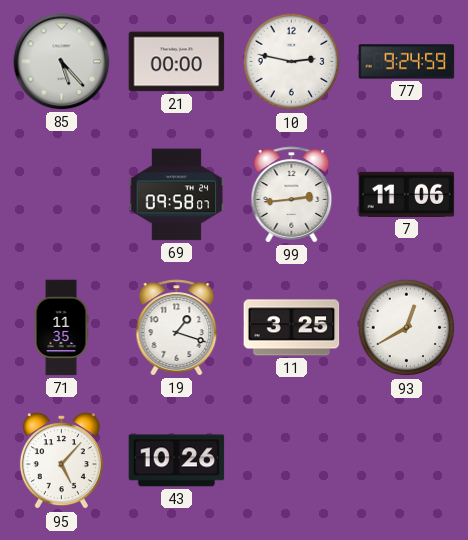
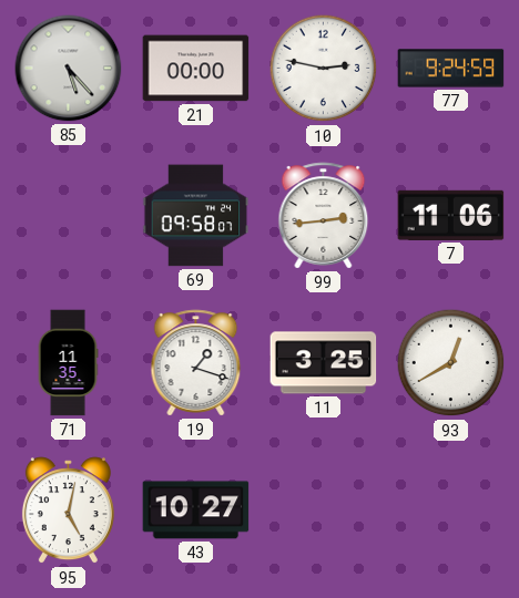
95: 5:07 -> 5:02
43: 10:26 -> 10:27
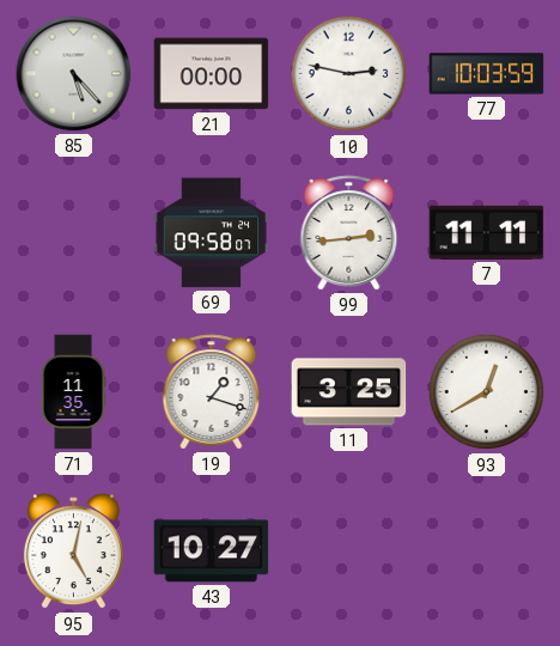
77: 9:24 -> 10:03
7: 11:06 -> 11:11
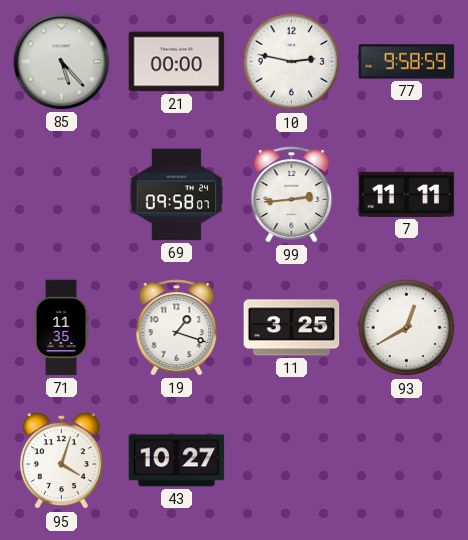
77: 10:03 -> 9:58
95: 5:02 -> 4:03
